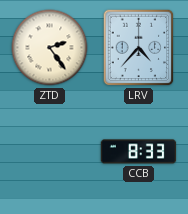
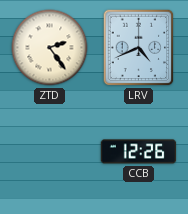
LRV: 4:37 -> 4:41
CCB: 8:33 -> 12:26
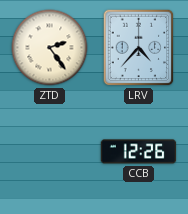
LRV: 4:41 -> 4:37
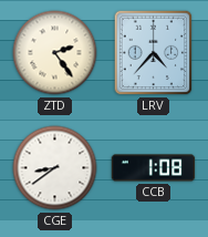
CGE: none -> 8:39
CCB: 12:26 -> 1:08
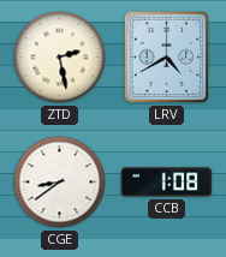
ZTD: 2:24 -> 2:28
LRV: 4:37 -> 4:40
